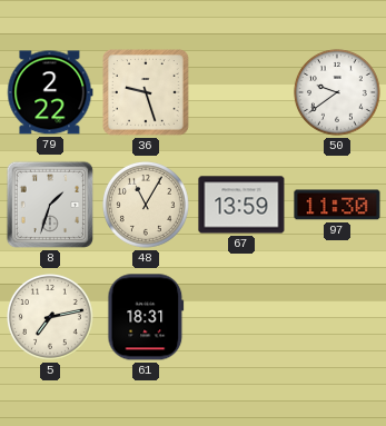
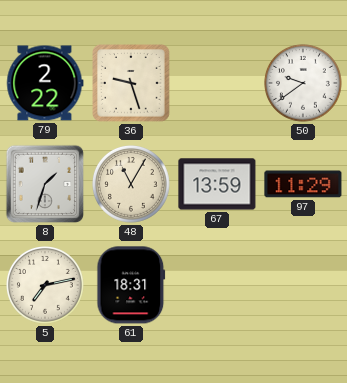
97: 11:30 -> 11:29
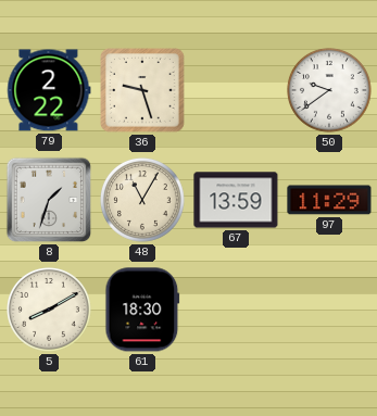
5: 7:13 -> 8:10
61: 18:31 -> 18:30
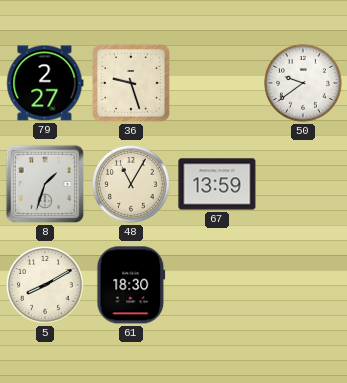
79: 2:22 -> 2:27
97: 11:29 -> none
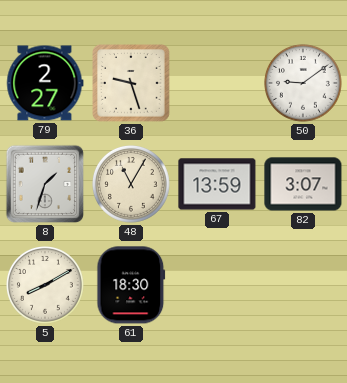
50: 9:39 -> 9:09
82: none -> 3:07
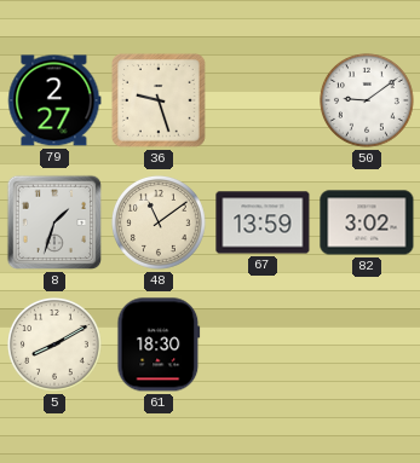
48: 11:05 -> 11:09
82: 3:07 -> 3:02
